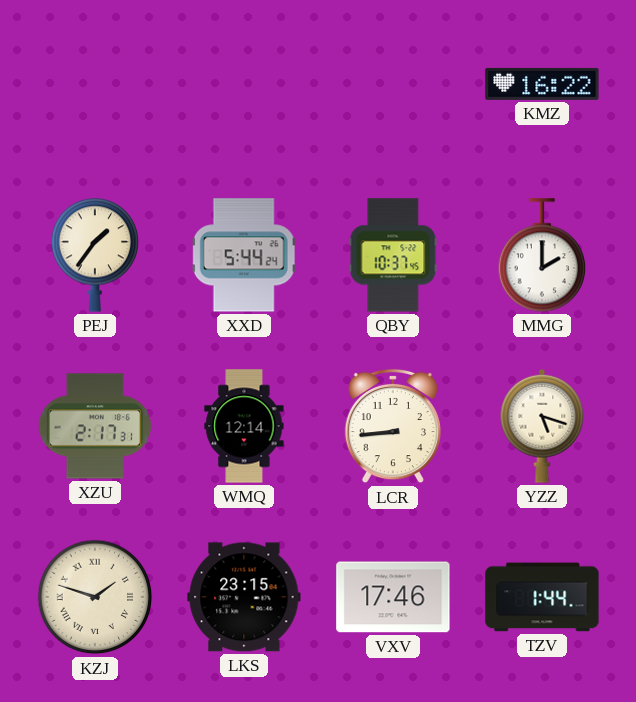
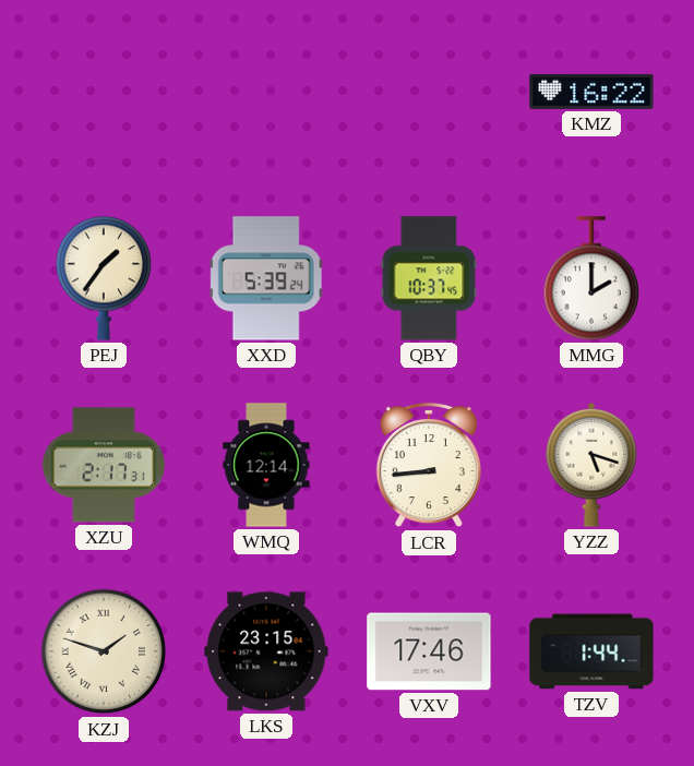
XXD: 5:44 -> 5:39
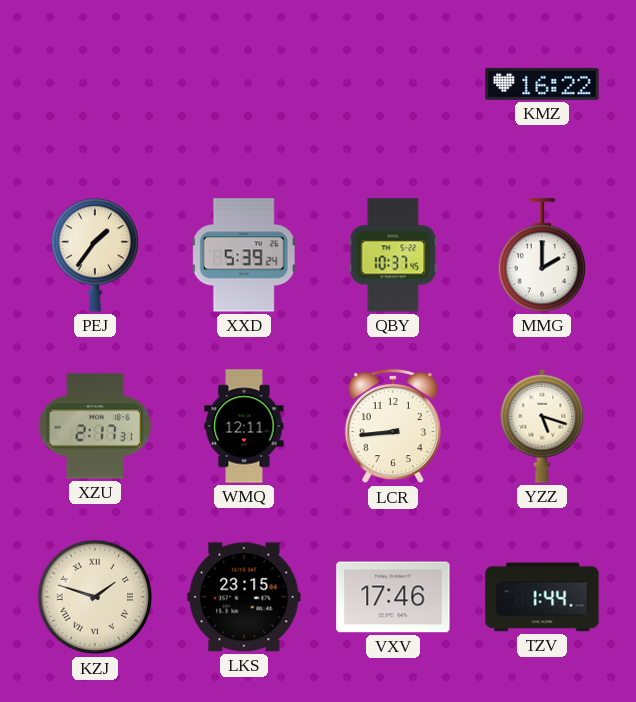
WMQ: 12:14 -> 12:11
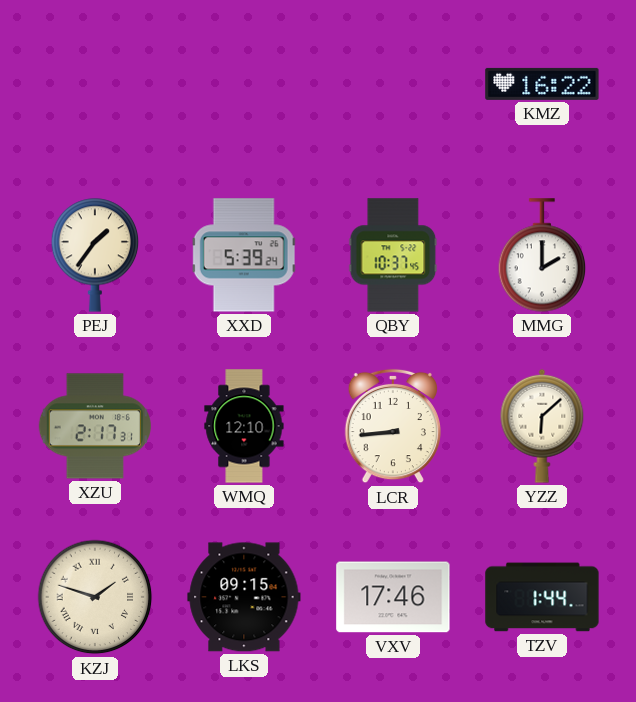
WMQ: 12:11 -> 12:10
YZZ: 5:18 -> 6:08
LKS: 23:15 -> 09:15
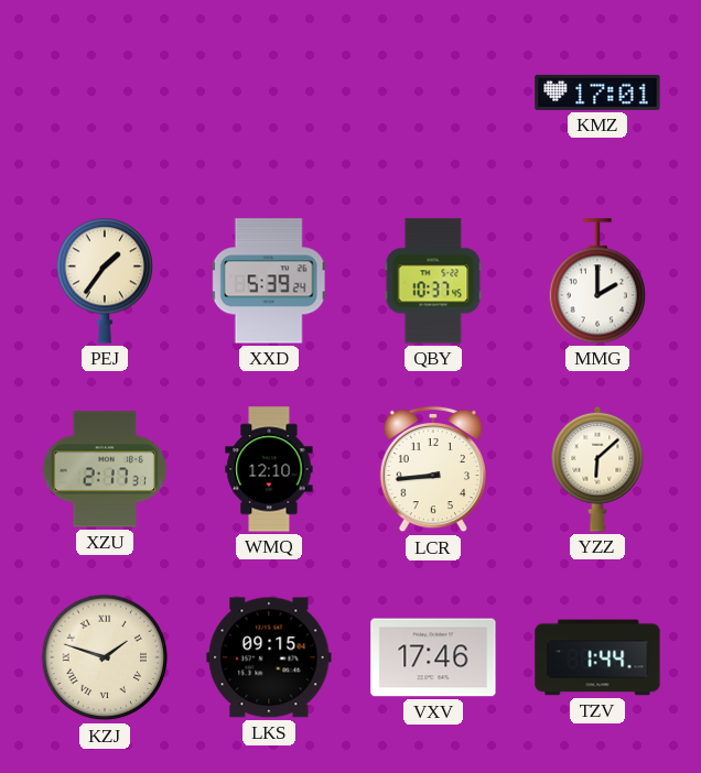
KMZ: 16:22 -> 17:01
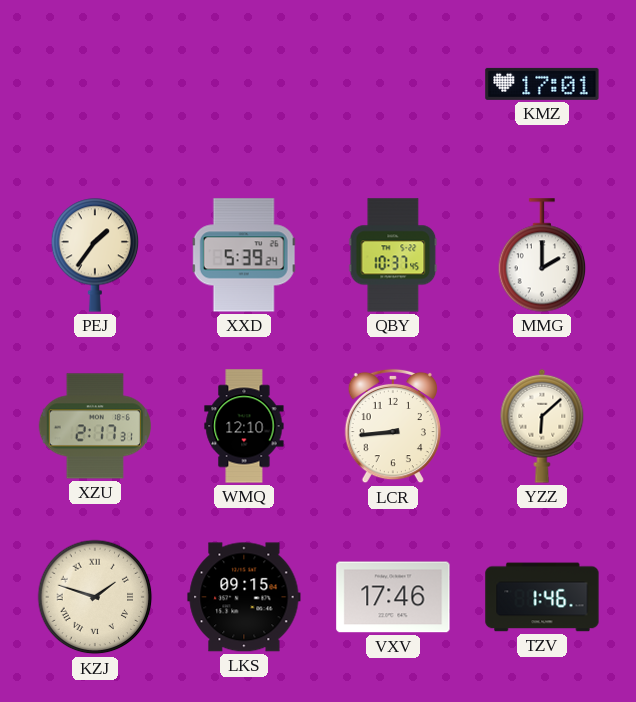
TZV: 1:44 -> 1:46
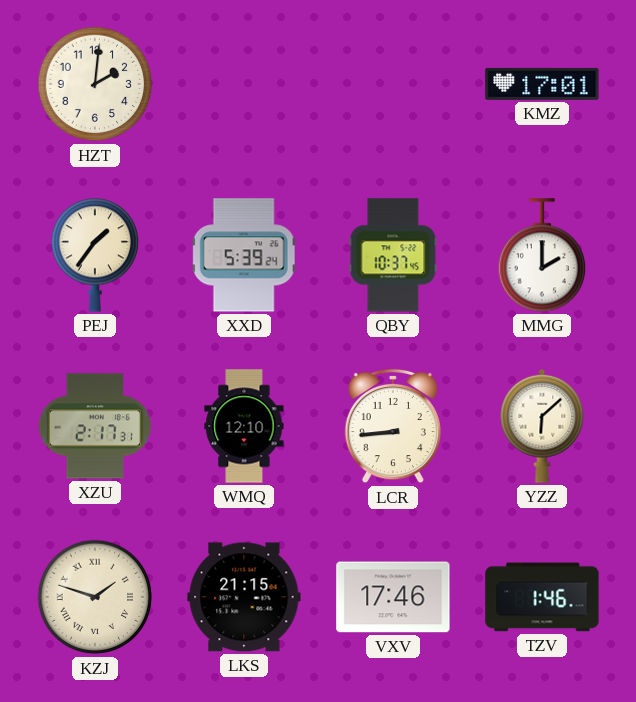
HZT: none -> 2:01
LKS: 09:15 -> 21:15
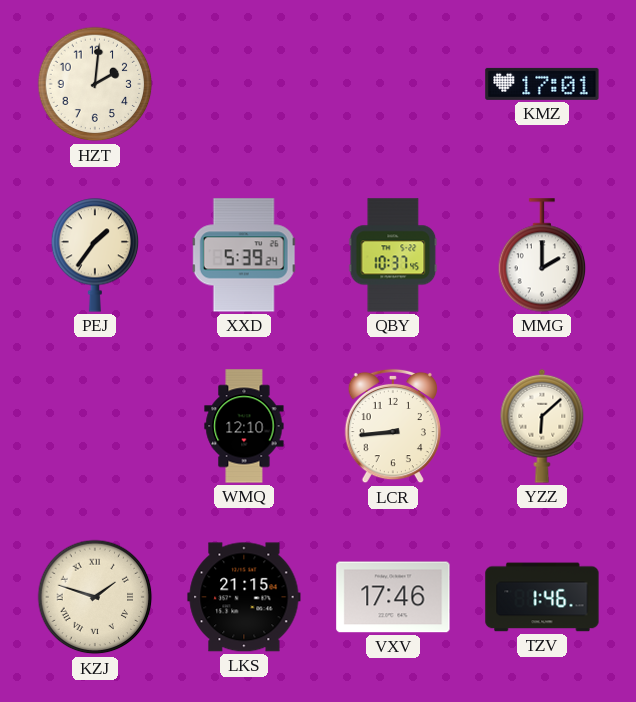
XZU: 2:17 -> none
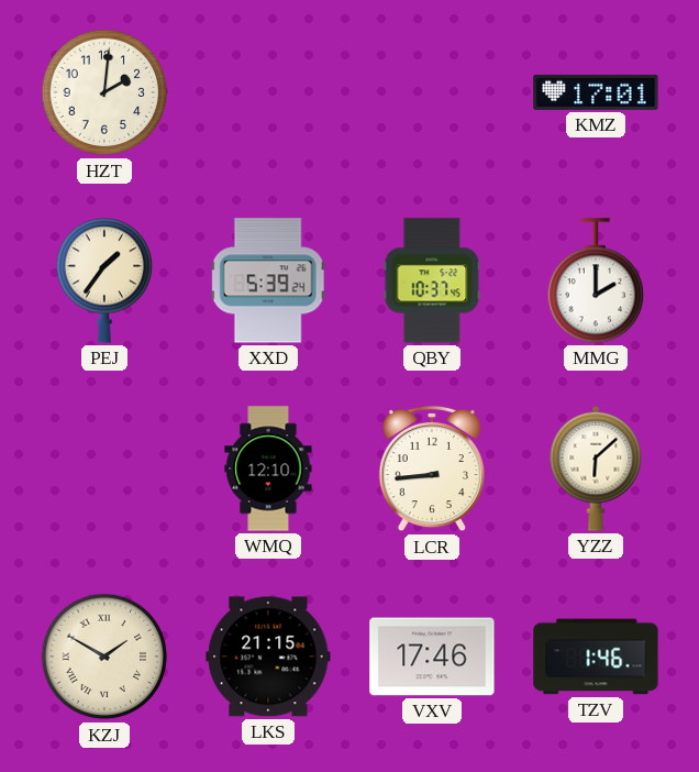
KZJ: 1:48 -> 1:50
